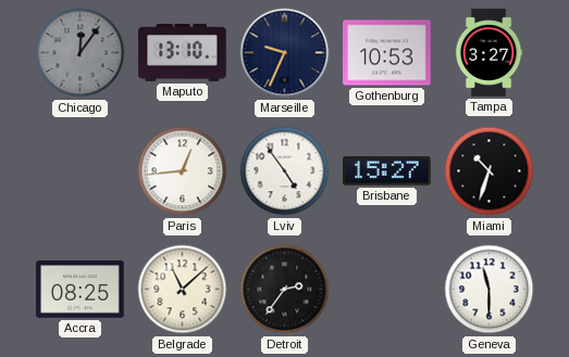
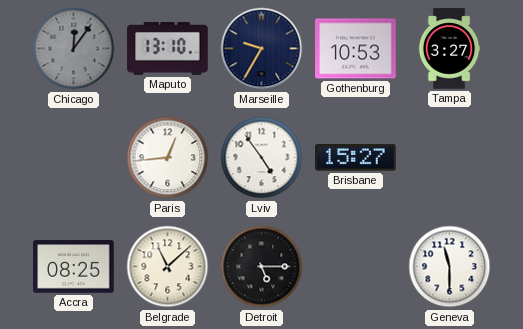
Marseille: 9:34 -> 9:35
Miami: 10:33 -> none
Detroit: 2:36 -> 5:15
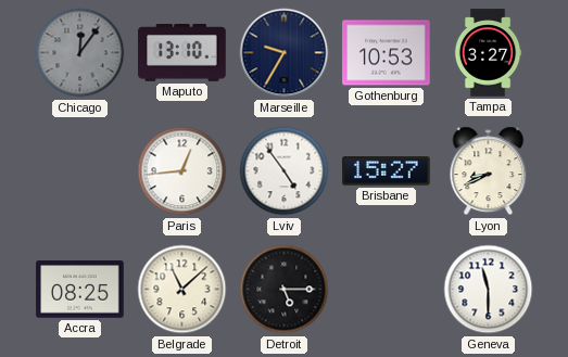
Lyon: none -> 8:41
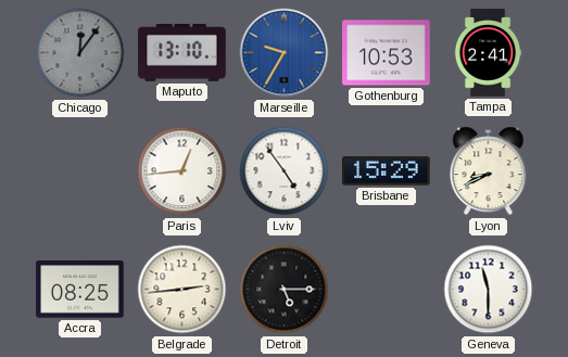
Marseille dial: navy -> blue
Tampa: 3:27 -> 2:41
Brisbane: 15:27 -> 15:29
Belgrade: 11:08 -> 2:44
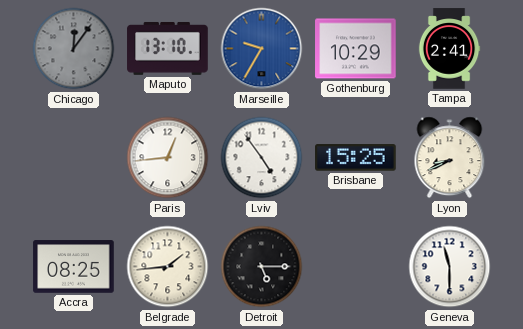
Gothenburg: 10:53 -> 10:29
Brisbane: 15:29 -> 15:25
Belgrade: 2:44 -> 1:44
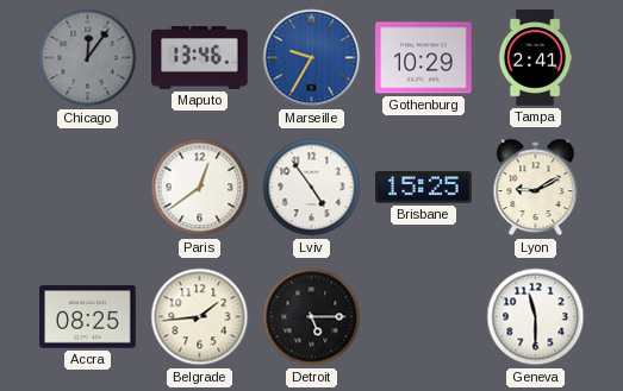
Maputo: 13:10 -> 13:46
Paris: 12:44 -> 12:39
Lyon: 8:41 -> 9:10
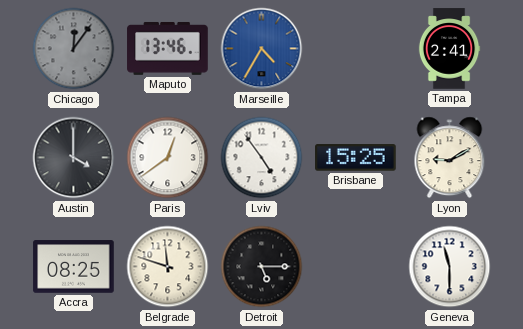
Marseille: 9:35 -> 4:35
Gothenburg: 10:29 -> none
Austin: none -> 4:00
Belgrade: 1:44 -> 11:48
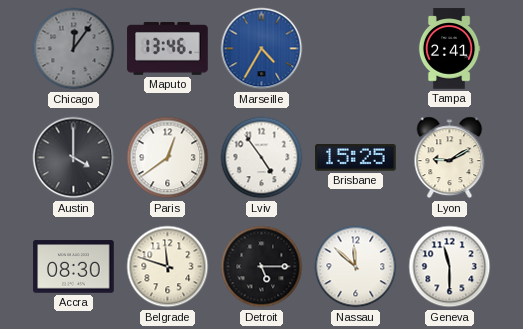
Accra: 08:25 -> 08:30
Nassau: none -> 11:52
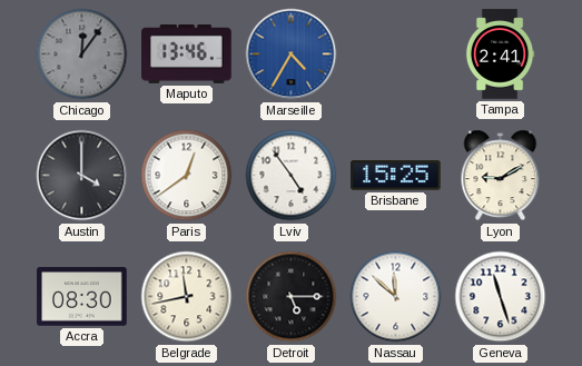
Belgrade: 11:48 -> 11:43
Geneva: 11:30 -> 11:27
